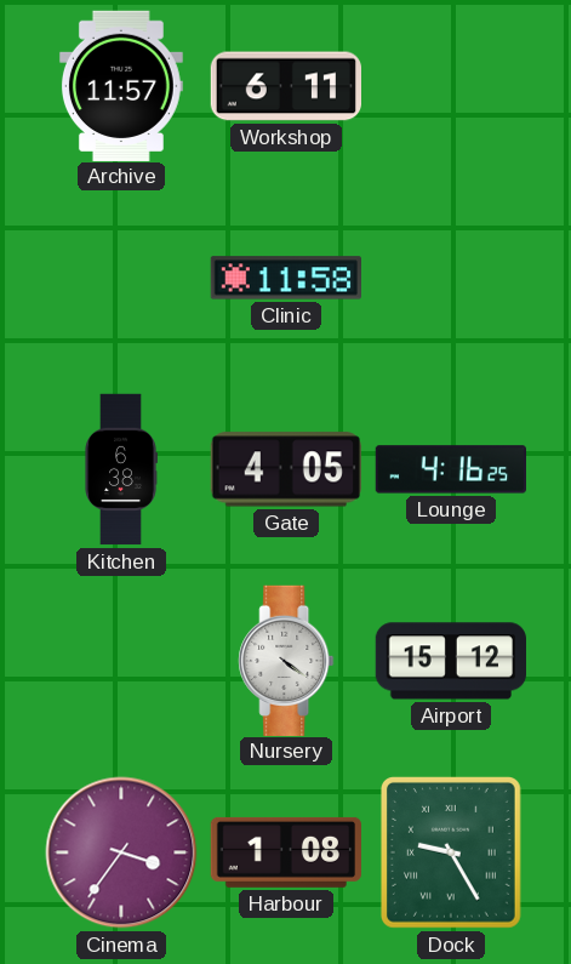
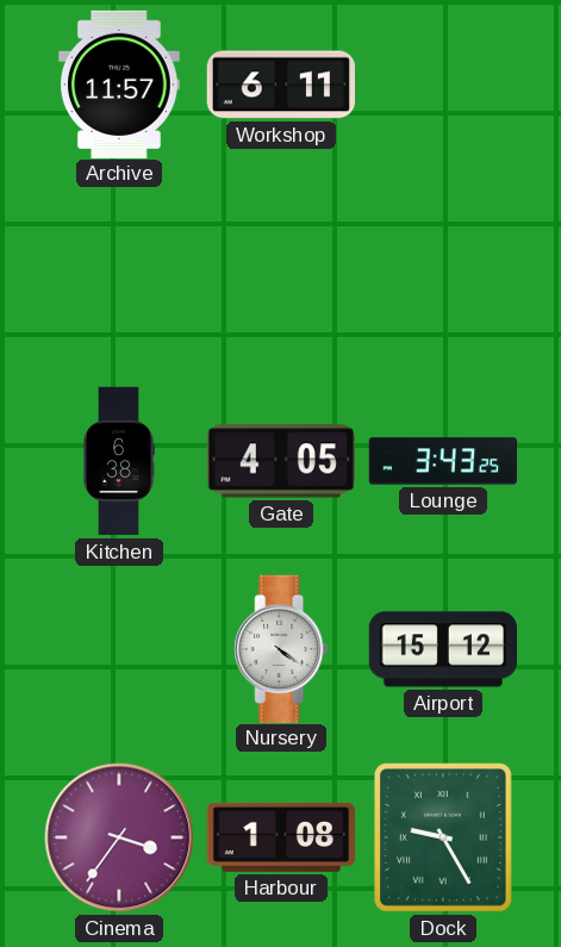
Clinic: 11:58 -> none
Lounge: 4:16 -> 3:43
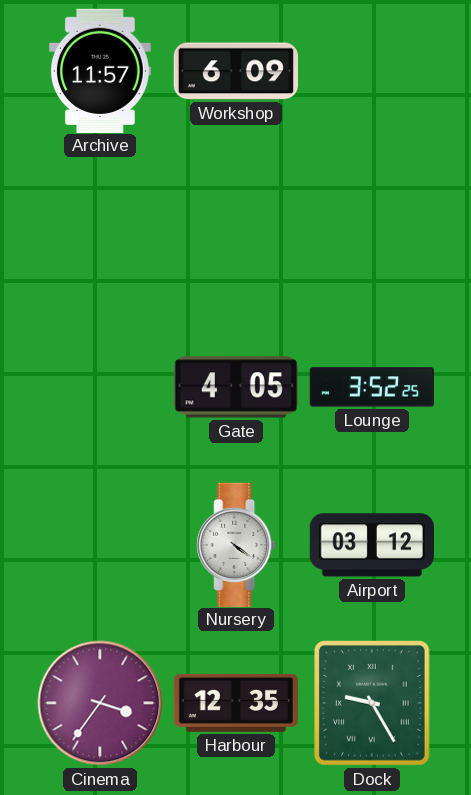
Workshop: 6:11 -> 6:09
Kitchen: 6:38 -> none
Lounge: 3:43 -> 3:52
Airport: 15:12 -> 03:12
Harbour: 1:08 -> 12:35
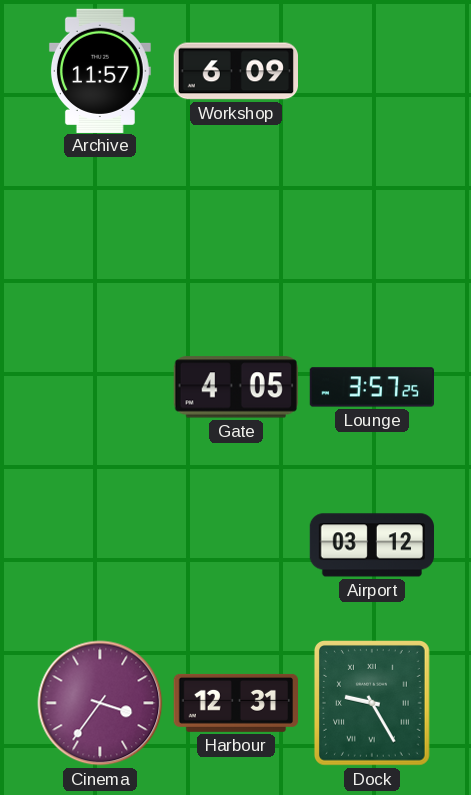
Lounge: 3:52 -> 3:57
Nursery: 4:21 -> none
Harbour: 12:35 -> 12:31
